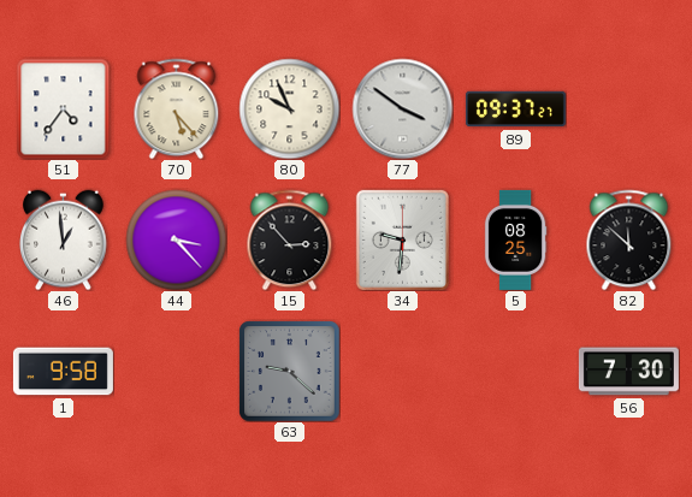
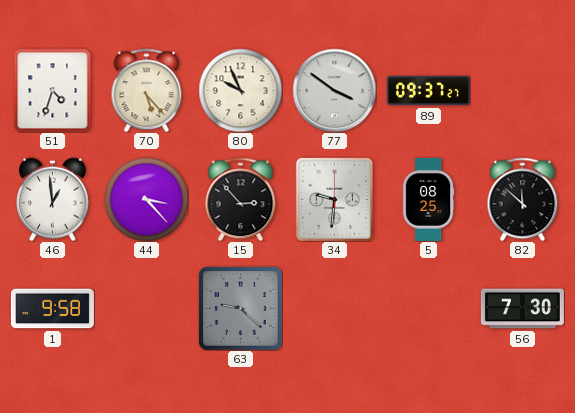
51: 4:36 -> 4:33
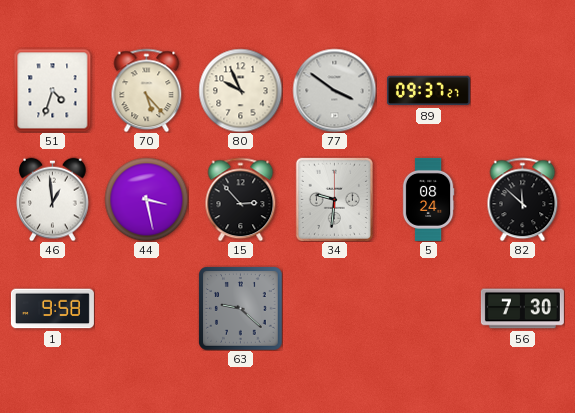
44: 3:23 -> 3:28
5: 08:25 -> 08:24
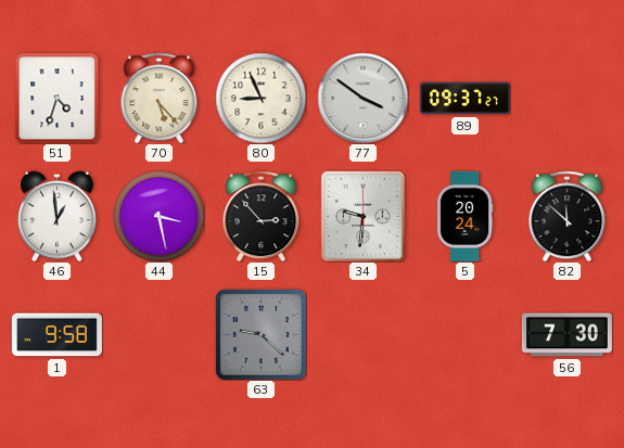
80: 9:56 -> 8:56
5: 08:24 -> 20:24
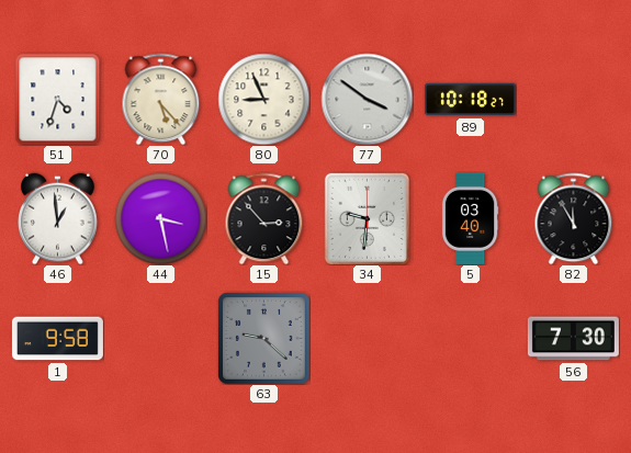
89: 09:37 -> 10:18
5: 20:24 -> 03:40
82: 11:52 -> 11:55
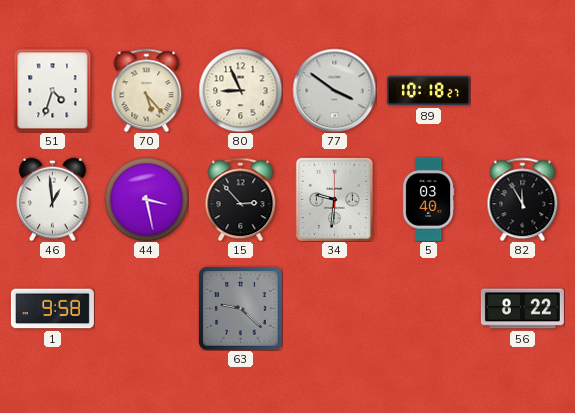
56: 7:30 -> 8:22
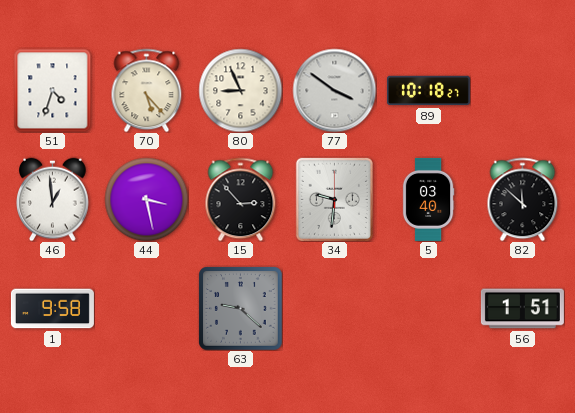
82: 11:55 -> 11:52
56: 8:22 -> 1:51
